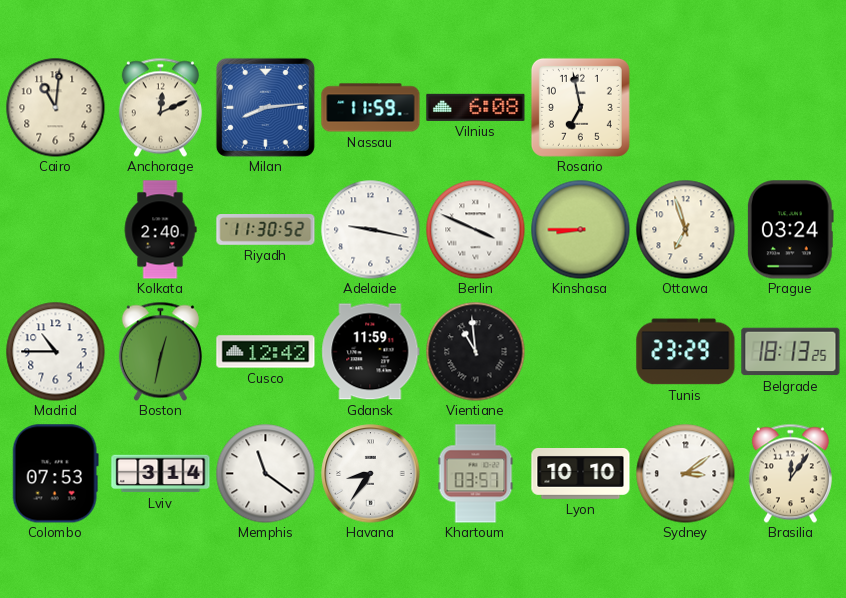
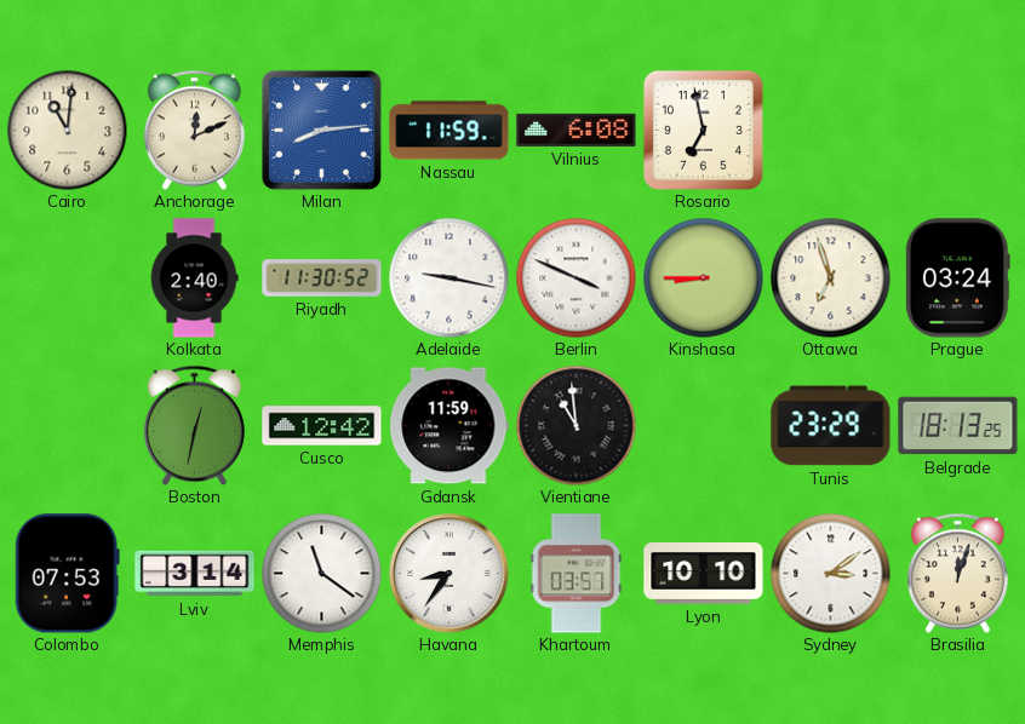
Madrid: 10:45 -> none
Brasilia: 12:06 -> 12:03
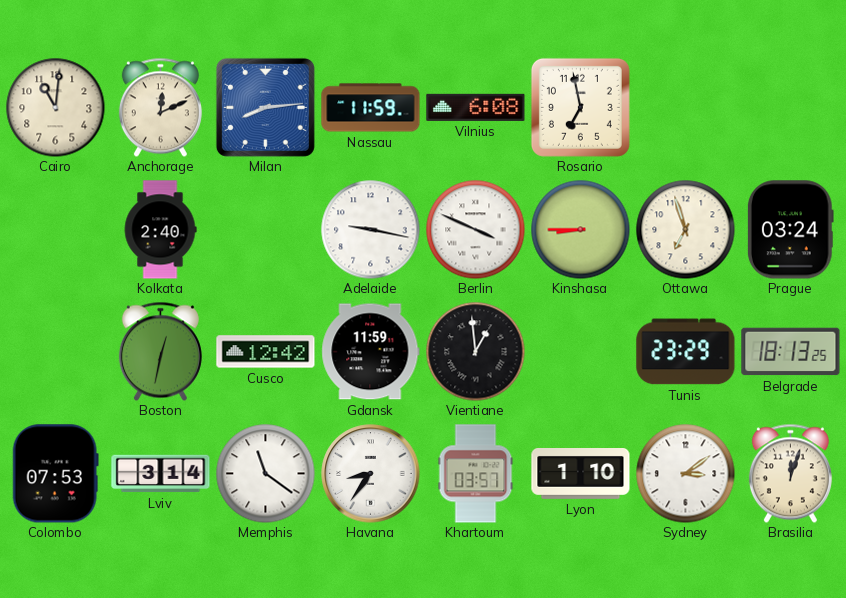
Riyadh: 11:30 -> none
Vientiane: 10:59 -> 12:59
Lyon: 10:10 -> 1:10
